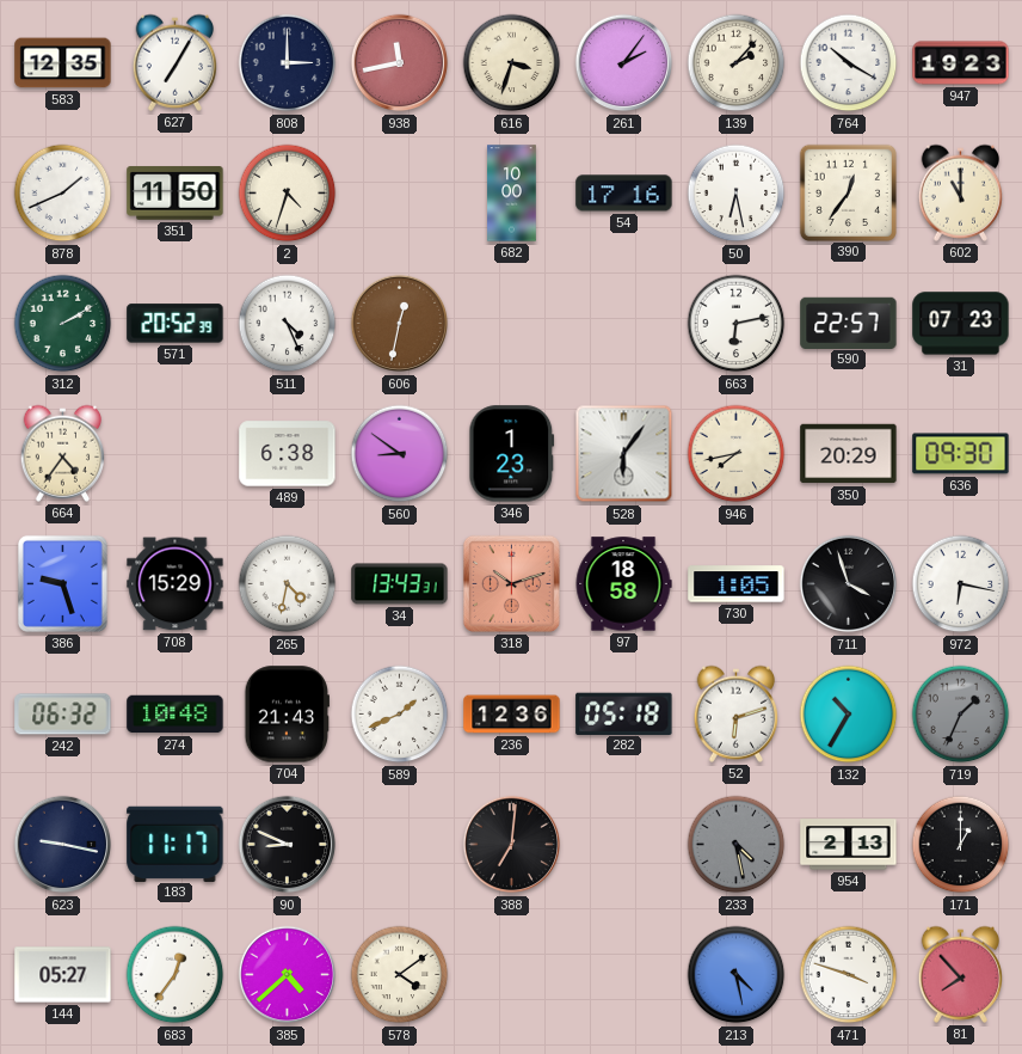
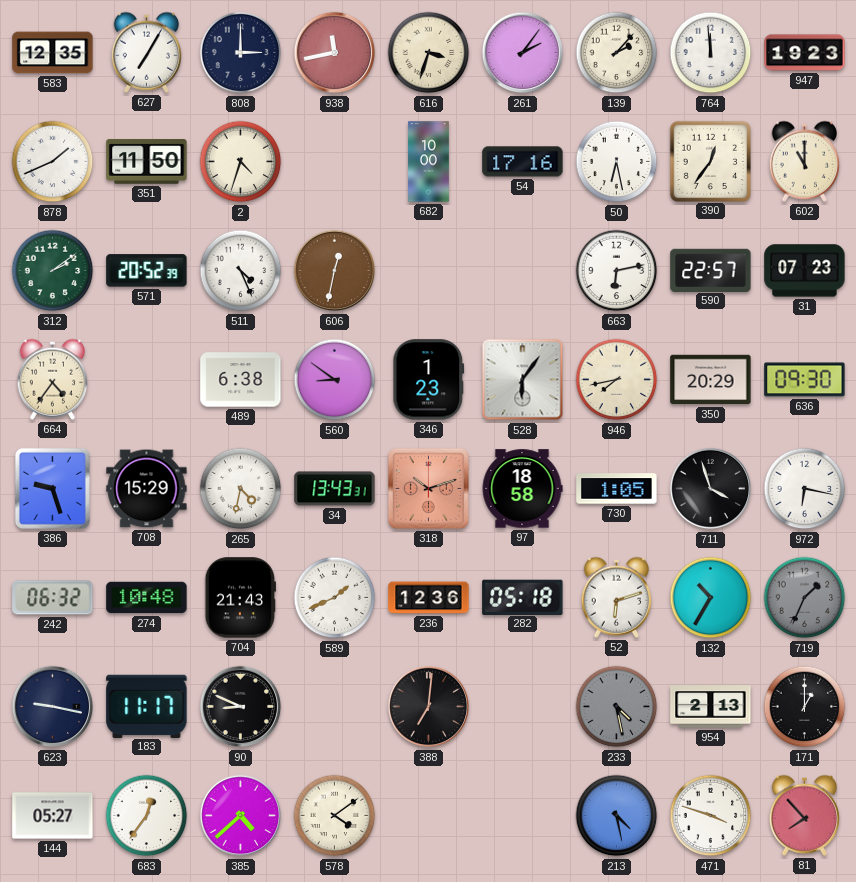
764: 10:20 -> 11:59
312: 2:10 -> 2:09
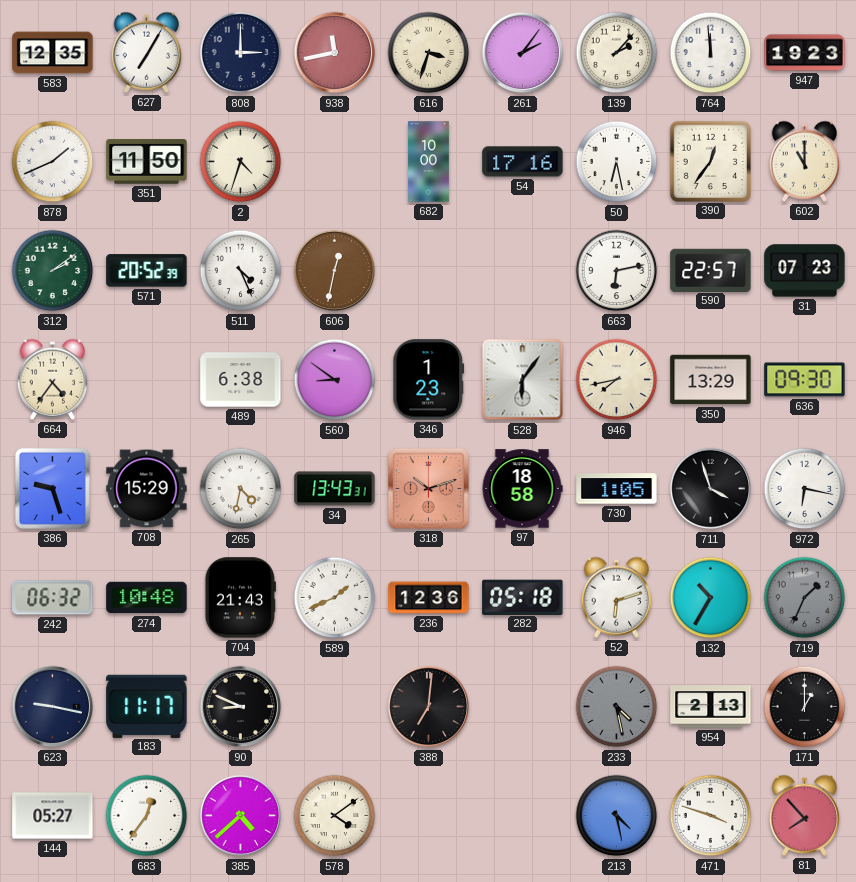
350: 20:29 -> 13:29
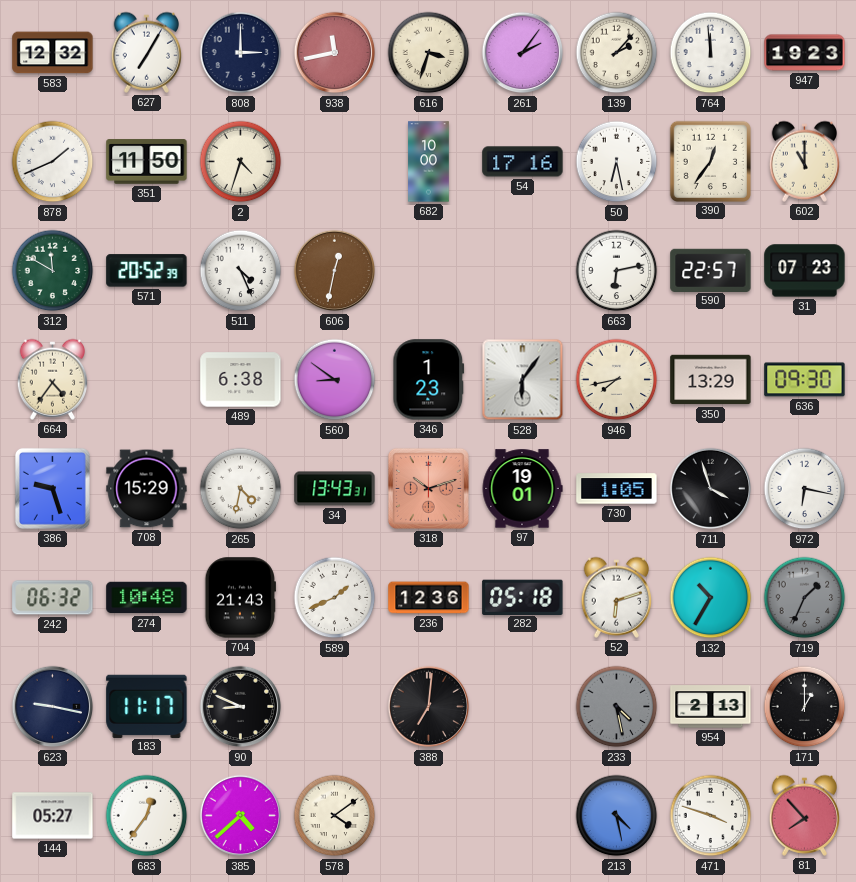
583: 12:35 -> 12:32
312: 2:09 -> 11:50
97: 18:58 -> 19:01
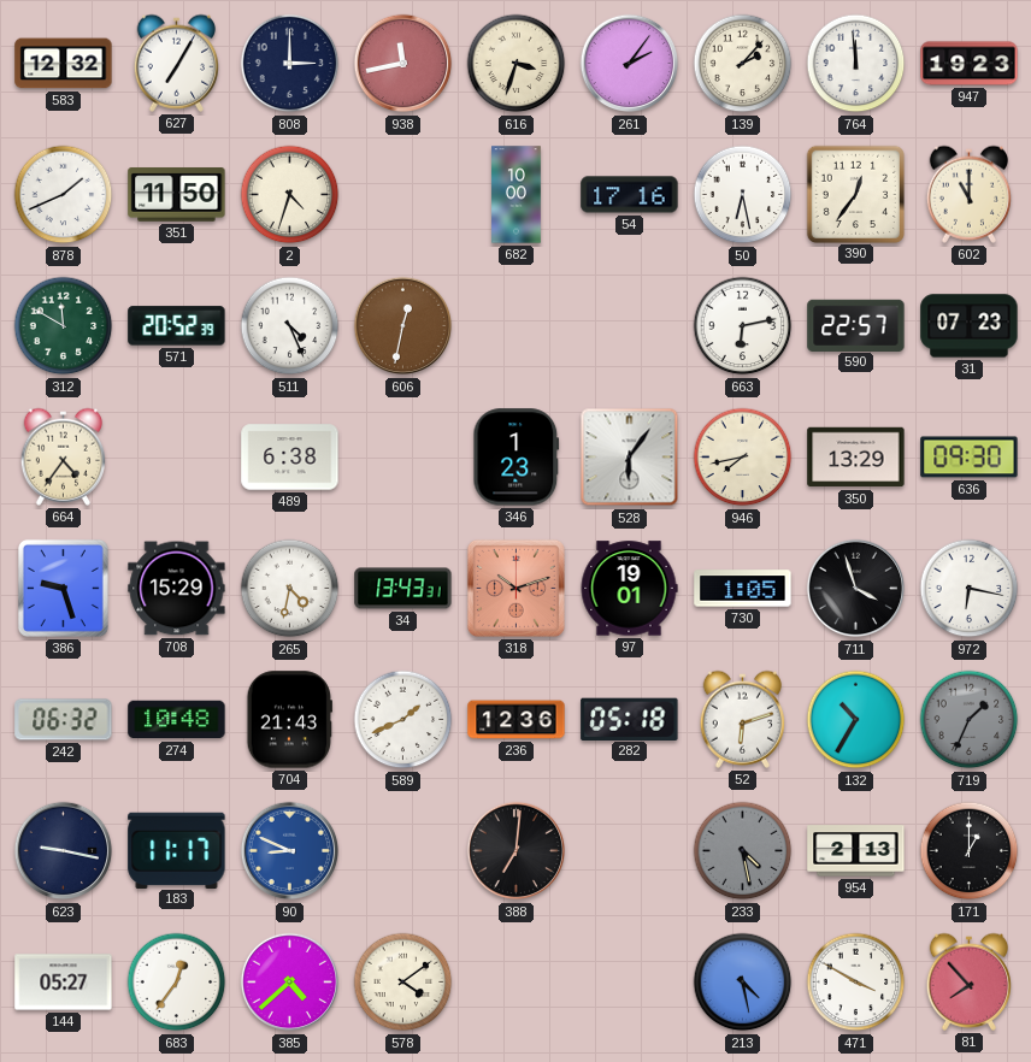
560: 8:51 -> none
90 dial: black -> blue
471: 3:48 -> 3:50
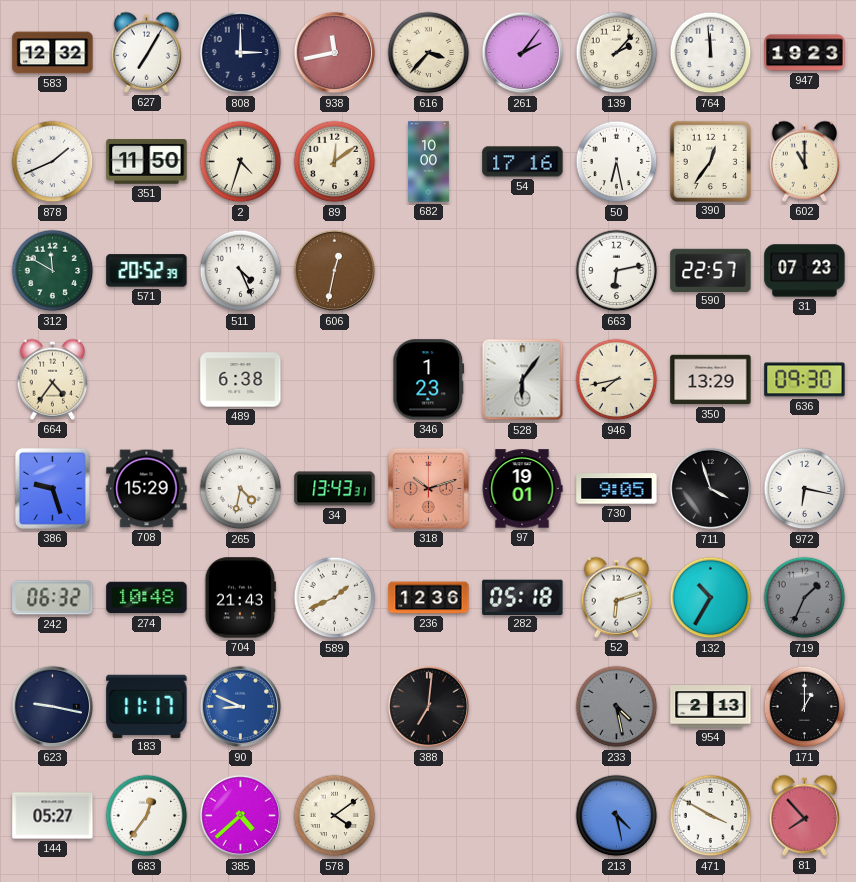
616: 3:33 -> 3:37
89: none -> 12:09
730: 1:05 -> 9:05
